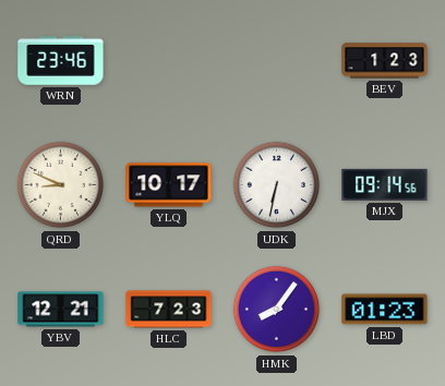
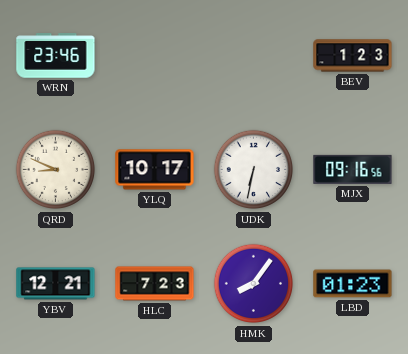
MJX: 09:14 -> 09:16
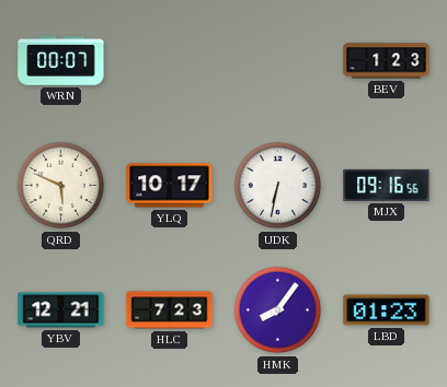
WRN: 23:46 -> 00:07
QRD: 8:49 -> 5:49
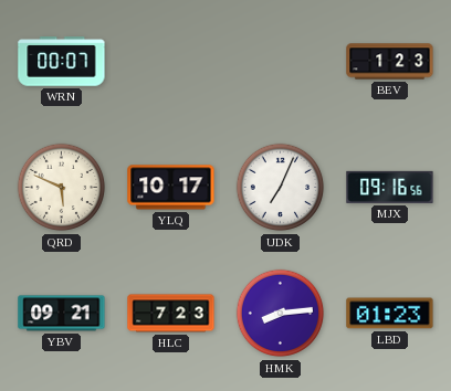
UDK: 6:32 -> 7:04
YBV: 12:21 -> 09:21
HMK: 8:06 -> 8:14
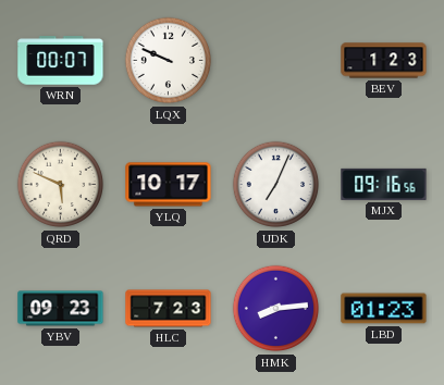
LQX: none -> 9:49
YBV: 09:21 -> 09:23
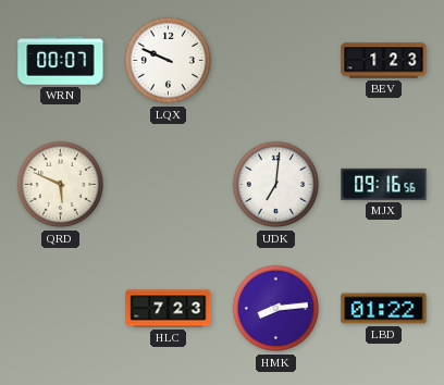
YLQ: 10:17 -> none
UDK: 7:04 -> 7:01
YBV: 09:23 -> none
LBD: 01:23 -> 01:22
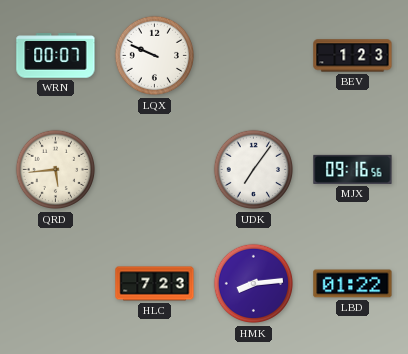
QRD: 5:49 -> 5:44
UDK: 7:01 -> 7:06
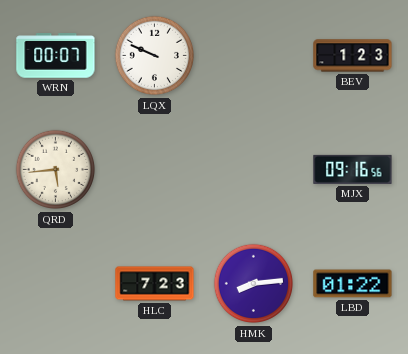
UDK: 7:06 -> none
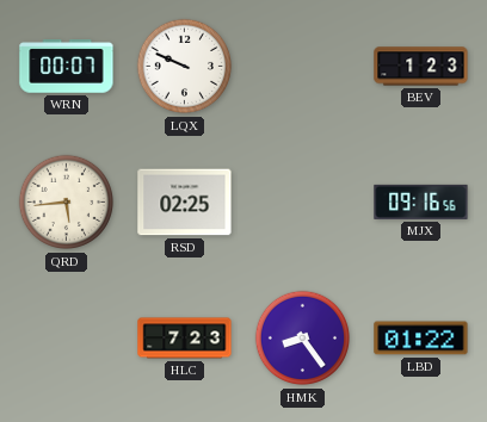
RSD: none -> 02:25
HMK: 8:14 -> 8:24
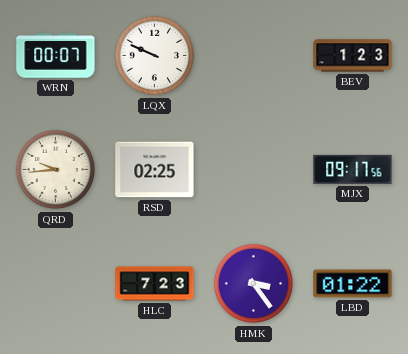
QRD: 5:44 -> 9:44
MJX: 09:16 -> 09:17
HMK: 8:24 -> 3:24
